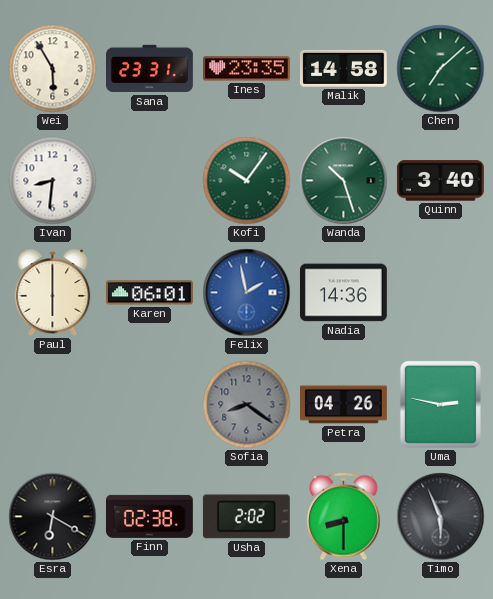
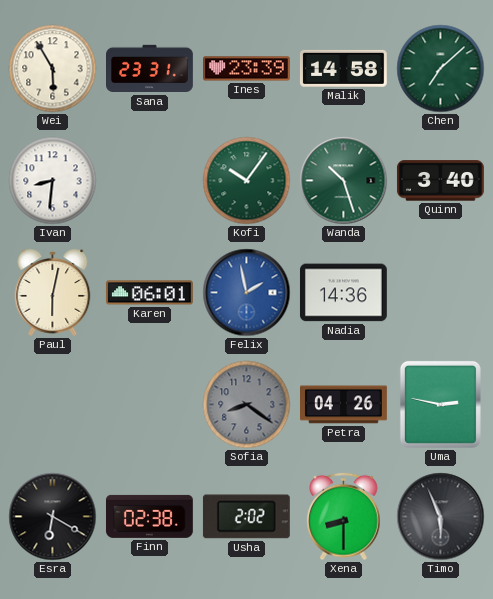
Ines: 23:35 -> 23:39
Paul: 6:00 -> 6:02
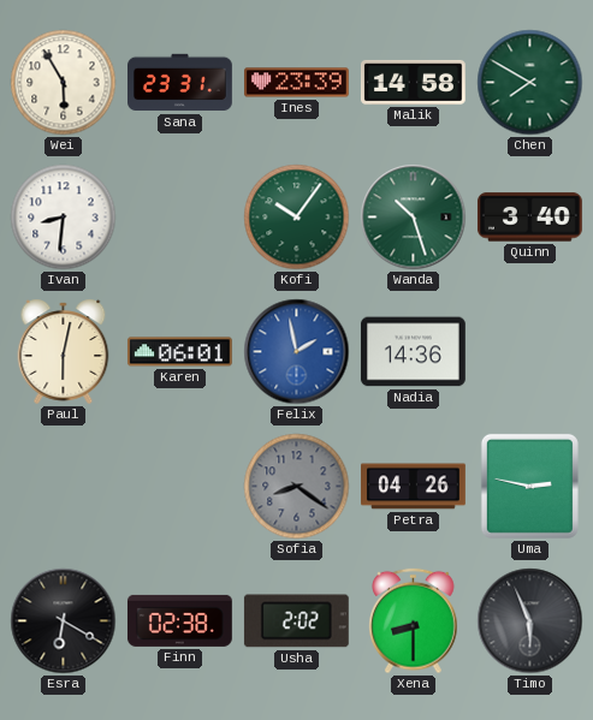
Chen: 7:08 -> 7:50
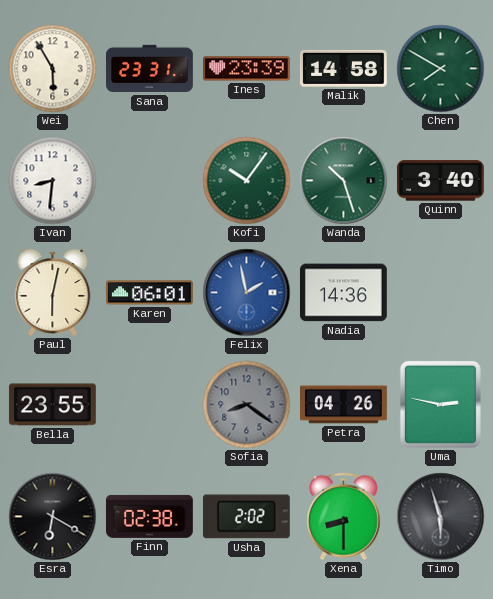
Bella: none -> 23:55
Timo: 5:56 -> 5:57
